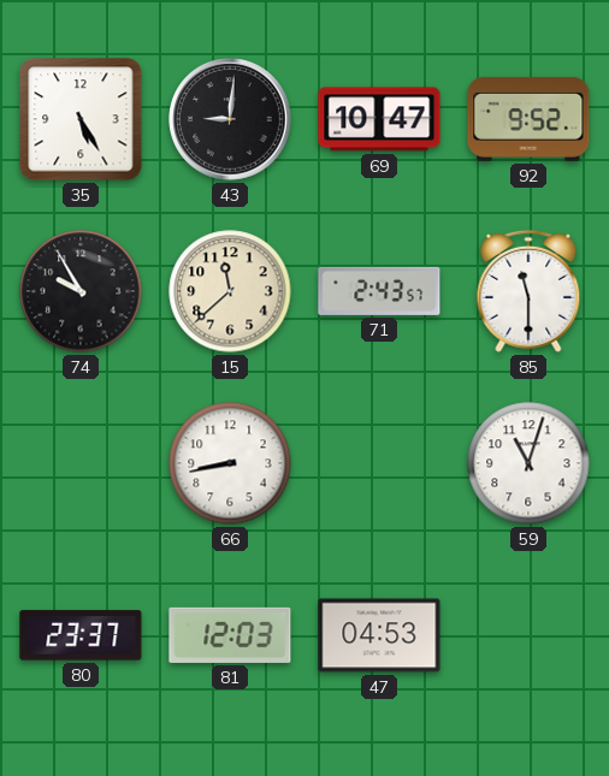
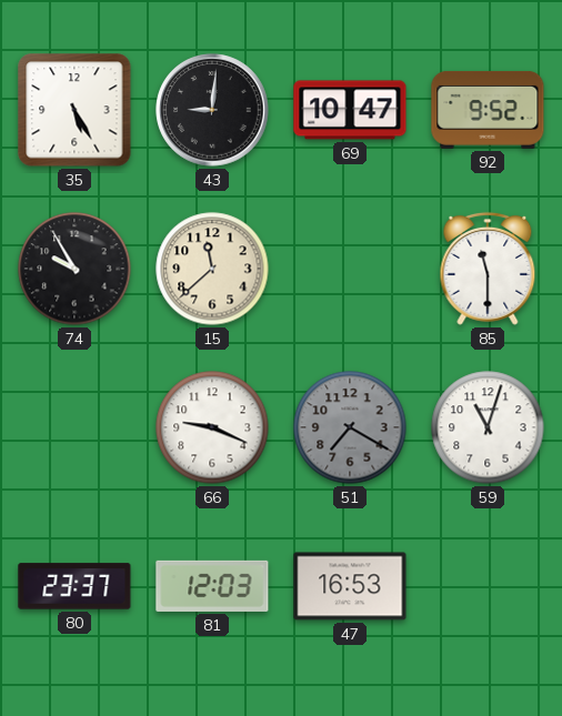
71: 2:43 -> none
66: 8:43 -> 9:19
51: none -> 7:20
47: 04:53 -> 16:53
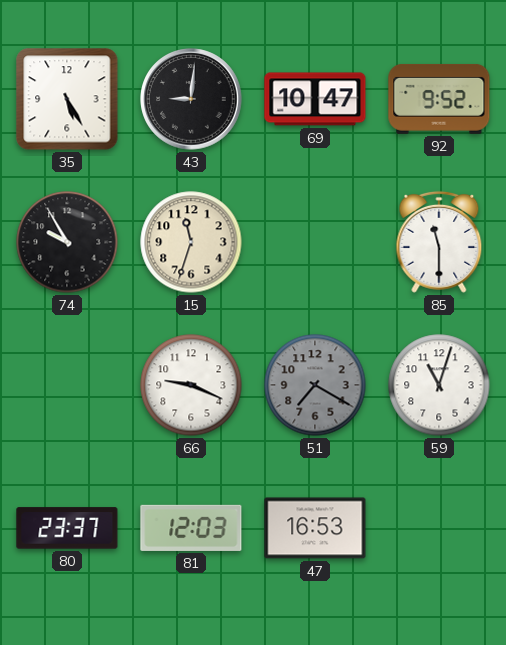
15: 11:38 -> 11:33
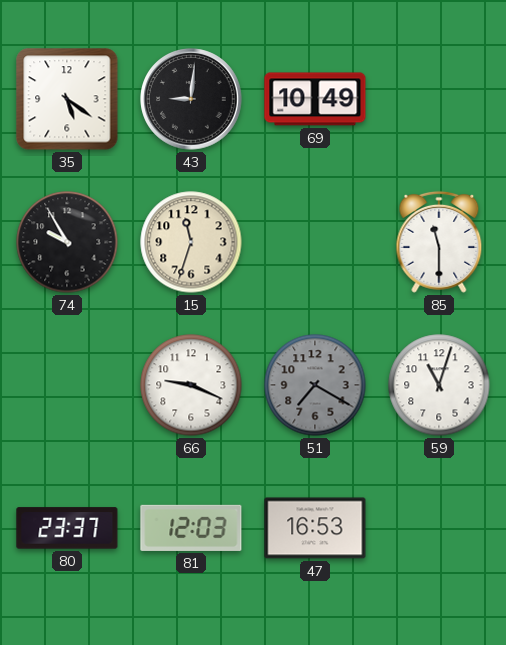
35: 5:25 -> 5:21
69: 10:47 -> 10:49
92: 9:52 -> none
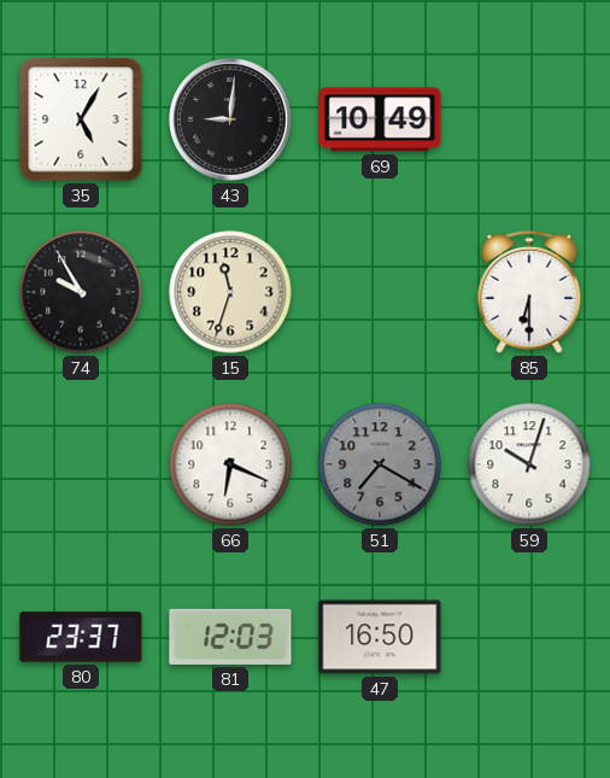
35: 5:21 -> 5:05
85: 11:30 -> 6:30
66: 9:19 -> 6:19
59: 11:03 -> 10:03
47: 16:53 -> 16:50
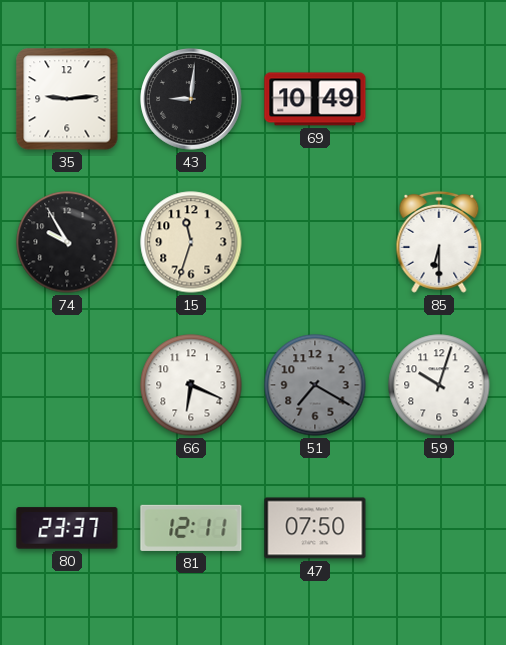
35: 5:05 -> 9:14
81: 12:03 -> 12:11
47: 16:50 -> 07:50
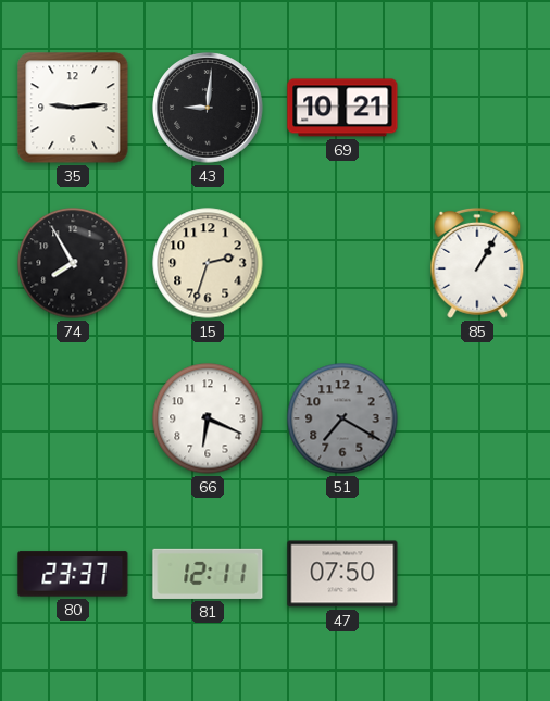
69: 10:49 -> 10:21
74: 9:55 -> 7:55
15: 11:33 -> 2:33
85: 6:30 -> 1:05
59: 10:03 -> none
